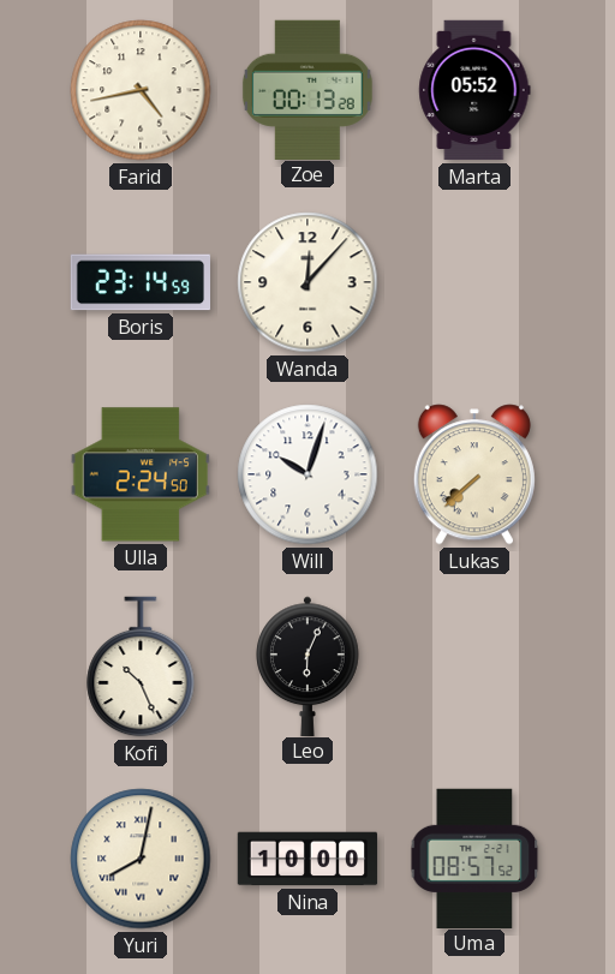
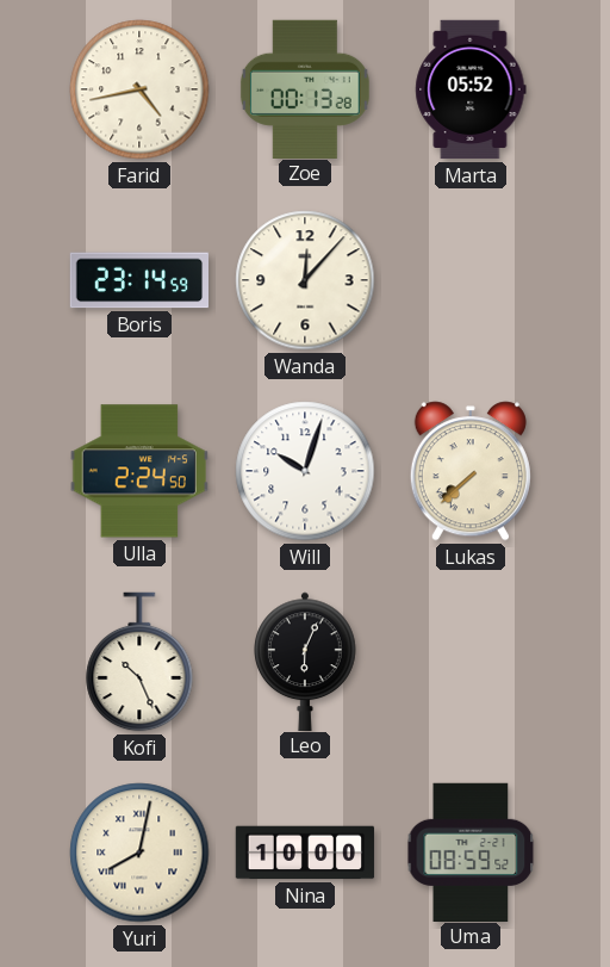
Uma: 08:57 -> 08:59
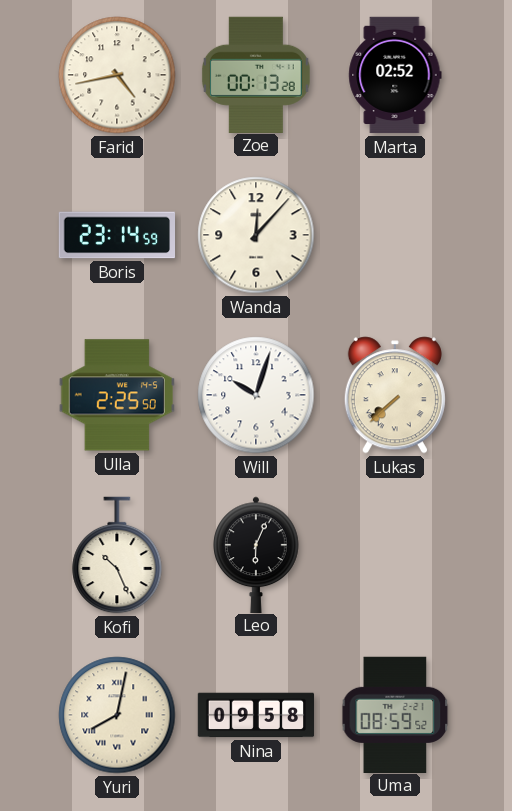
Marta: 05:52 -> 02:52
Ulla: 2:24 -> 2:25
Nina: 10:00 -> 09:58
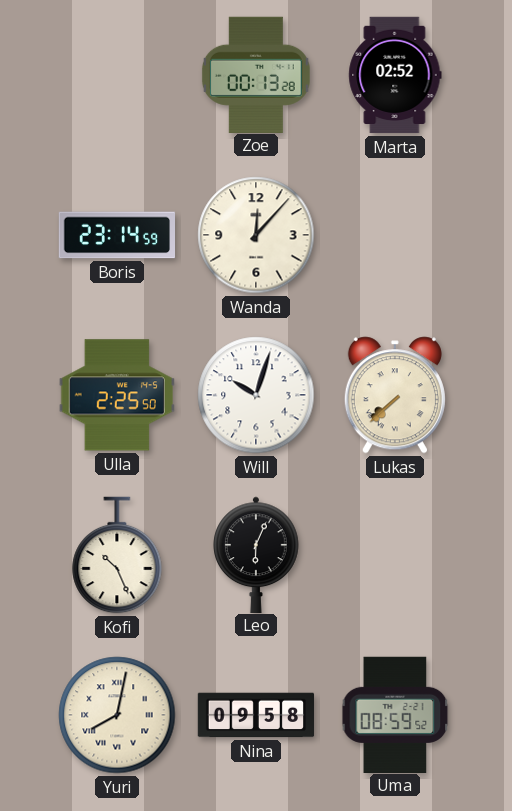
Farid: 4:43 -> none
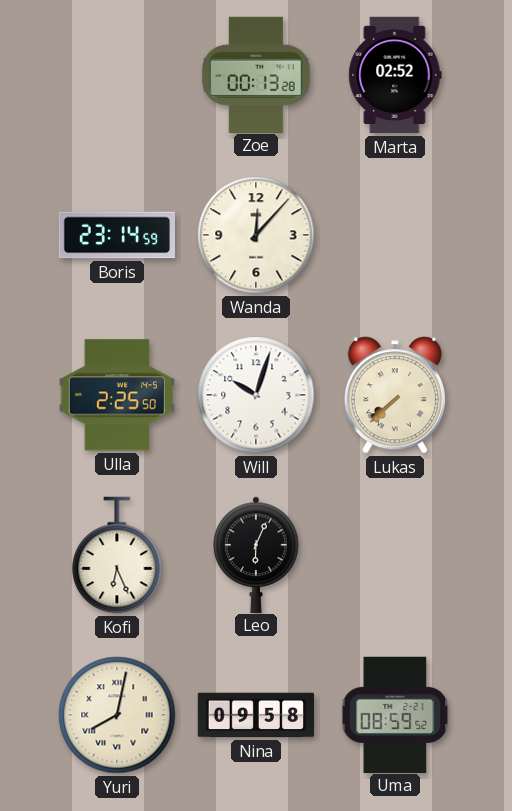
Kofi: 10:26 -> 6:26
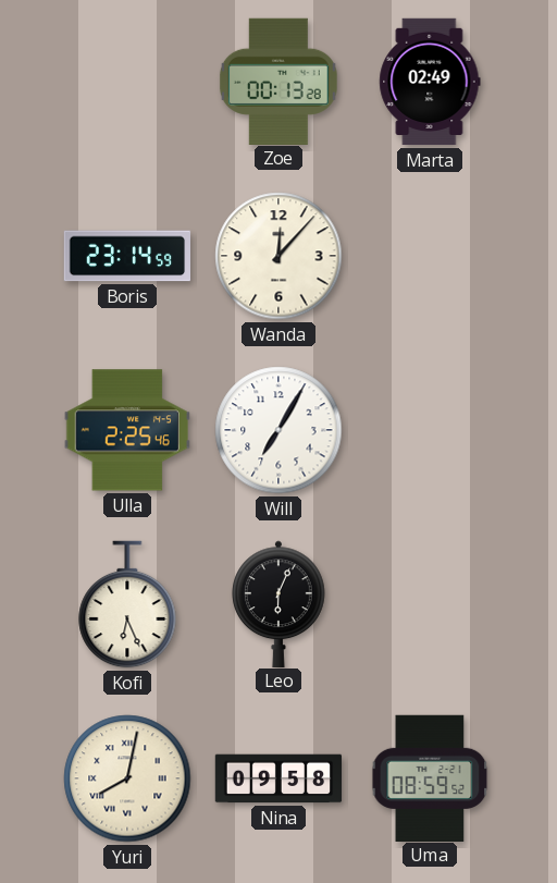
Marta: 02:52 -> 02:49
Ulla: 2:25:50 -> 2:25:46
Will: 10:03 -> 7:05
Lukas: 7:38 -> none
